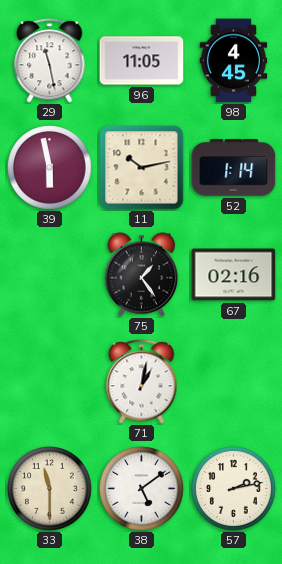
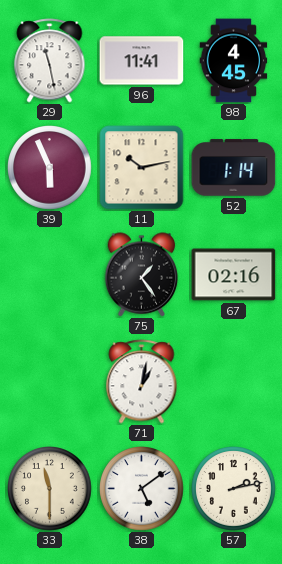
96: 11:05 -> 11:41
39: 5:58 -> 5:56
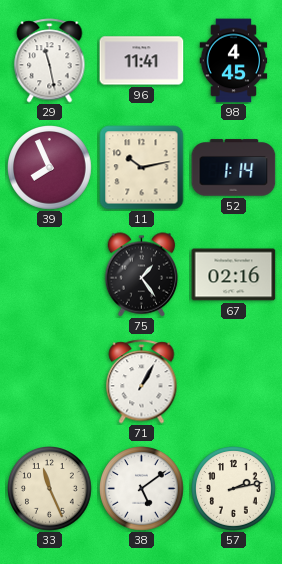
39: 5:56 -> 7:56
71: 1:02 -> 1:05
33: 11:30 -> 11:26
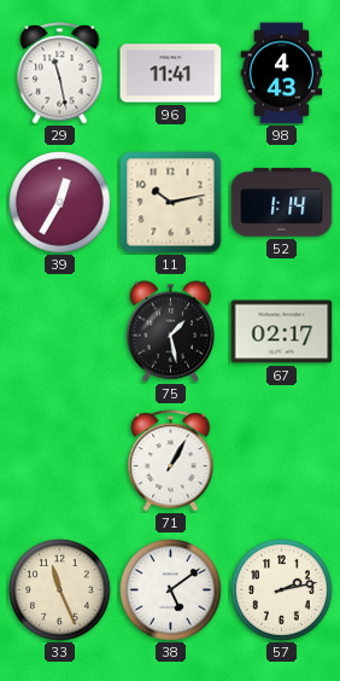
98: 4:45 -> 4:43
39: 7:56 -> 12:35
75: 1:24 -> 1:28
67: 02:16 -> 02:17
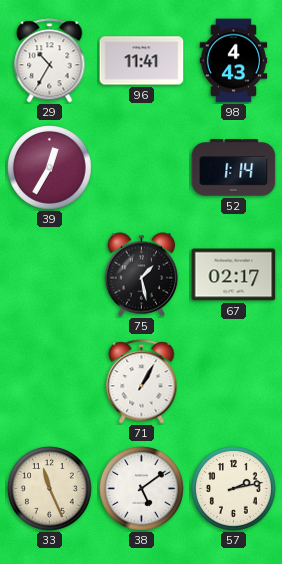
29: 11:28 -> 10:35
11: 10:13 -> none
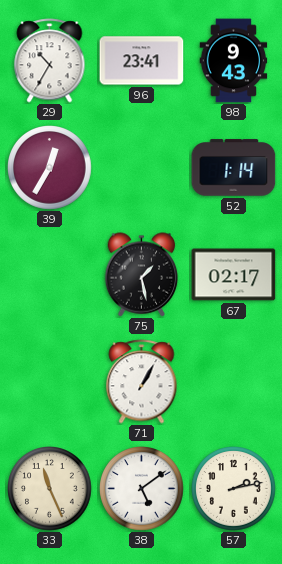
96: 11:41 -> 23:41
98: 4:43 -> 9:43
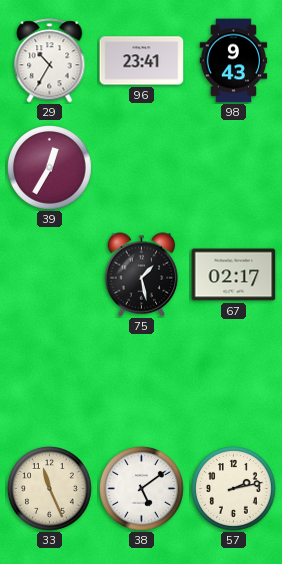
52: 1:14 -> none
71: 1:05 -> none
